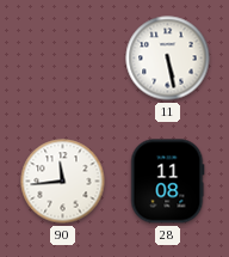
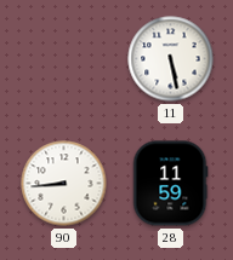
90: 11:44 -> 8:44
28: 11:08 -> 11:59
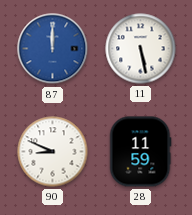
87: none -> 12:00
90: 8:44 -> 8:49
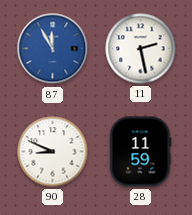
87: 12:00 -> 11:55
11: 5:28 -> 2:28
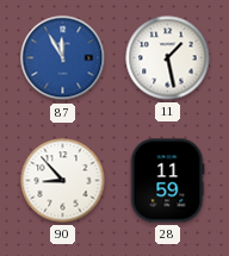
11: 2:28 -> 1:28
90: 8:49 -> 8:53
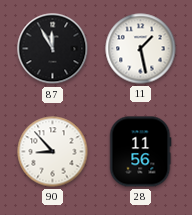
87 dial: blue -> black
28: 11:59 -> 11:56
